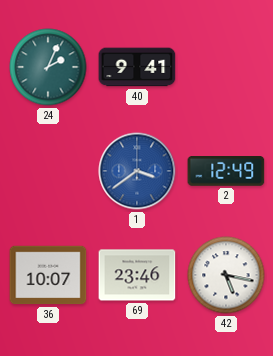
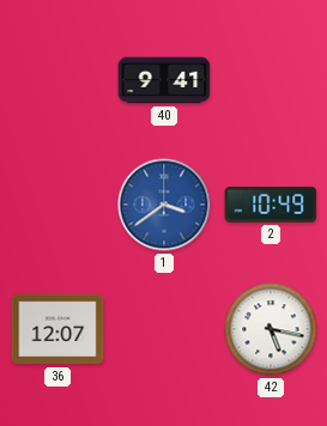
24: 2:04 -> none
2: 12:49 -> 10:49
36: 10:07 -> 12:07
69: 23:46 -> none
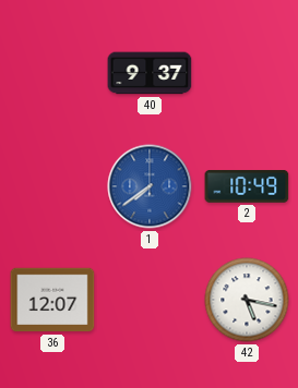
40: 9:41 -> 9:37
1: 3:39 -> 7:39
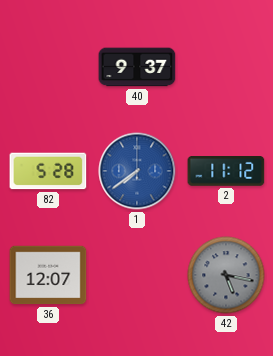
82: none -> 5:28
2: 10:49 -> 11:12
42 dial: white -> grey
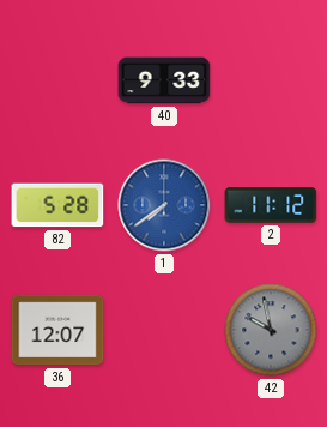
40: 9:37 -> 9:33
42: 5:17 -> 9:58
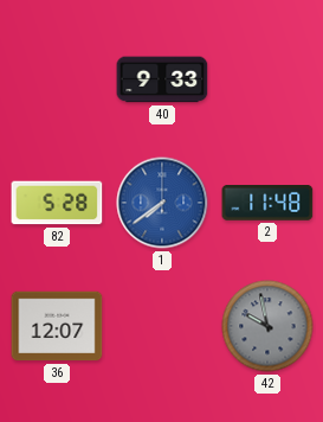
2: 11:12 -> 11:48
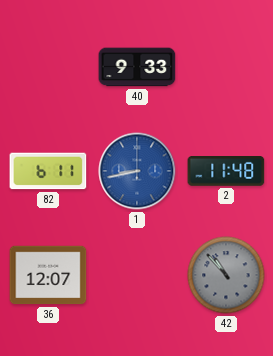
82: 5:28 -> 6:11
1: 7:39 -> 8:43
42: 9:58 -> 10:53
